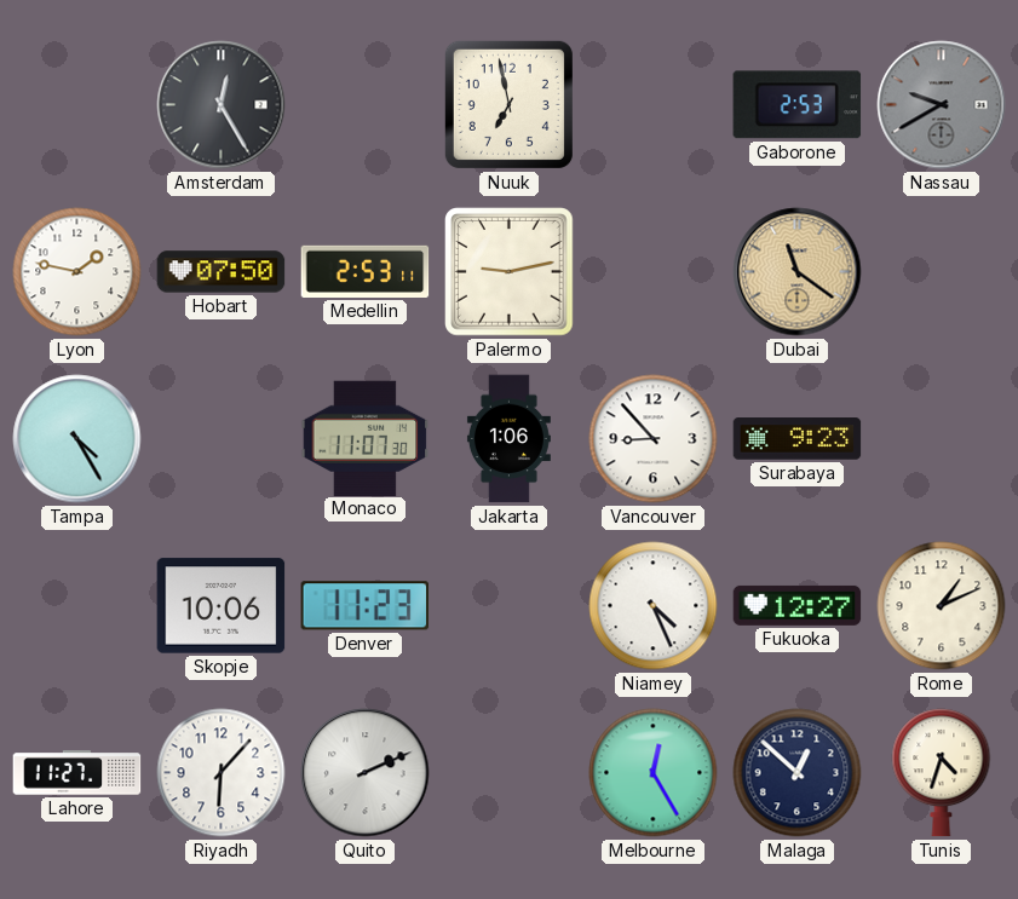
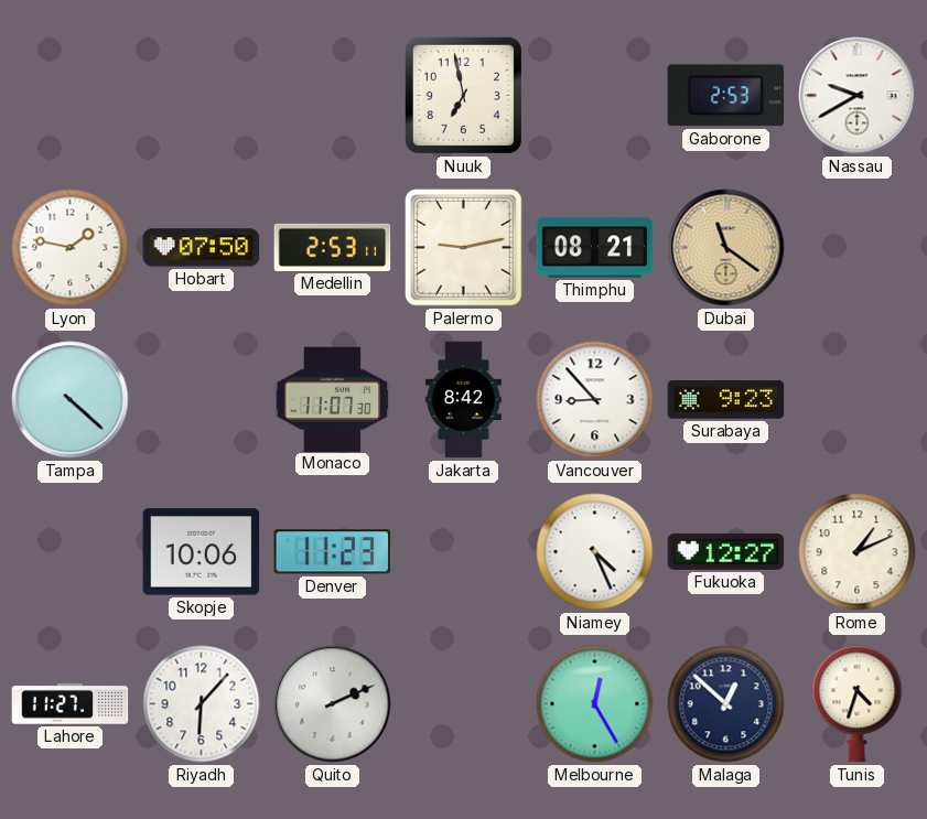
Amsterdam: 12:25 -> none
Nassau dial: grey -> white
Thimphu: none -> 08:21
Tampa: 4:25 -> 4:22
Jakarta: 1:06 -> 8:42
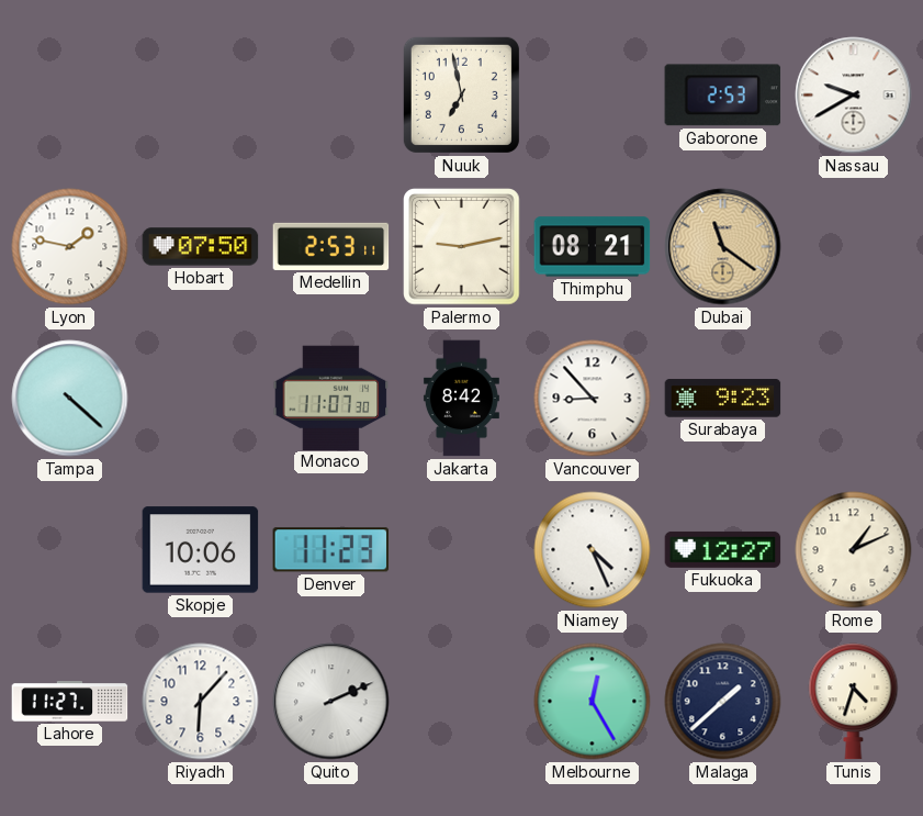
Malaga: 12:52 -> 1:38
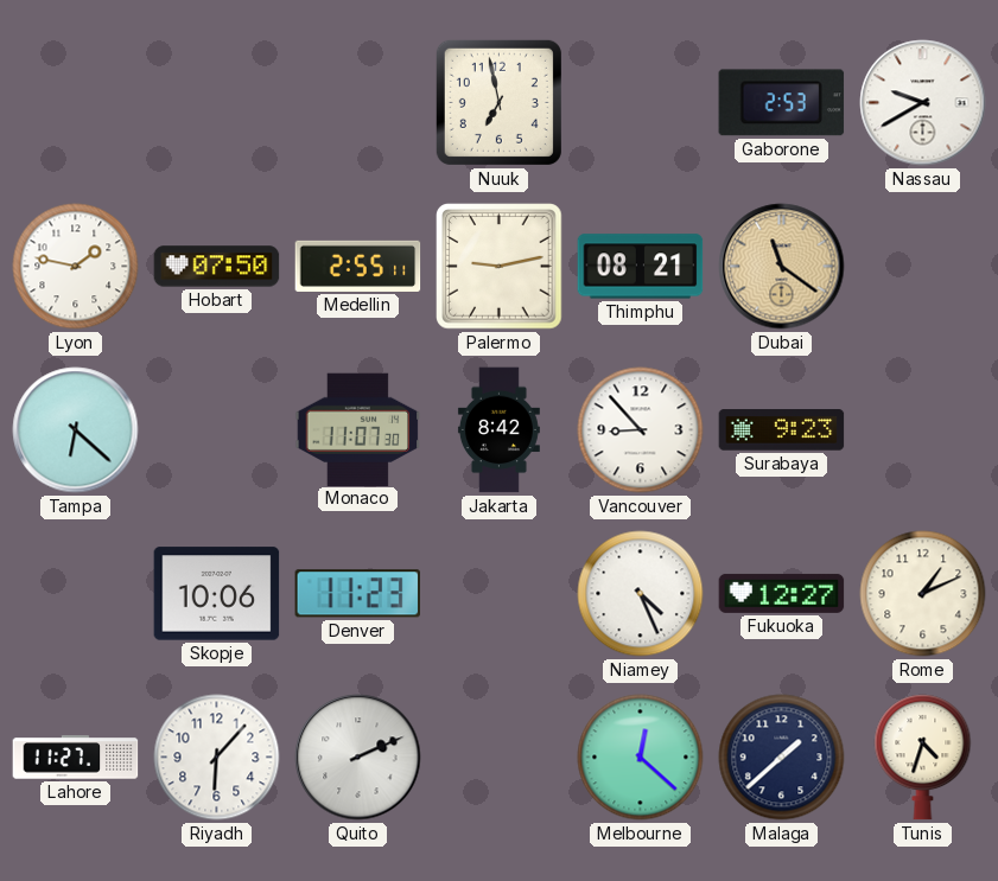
Medellin: 2:53 -> 2:55
Tampa: 4:22 -> 6:22
Melbourne: 12:25 -> 12:22
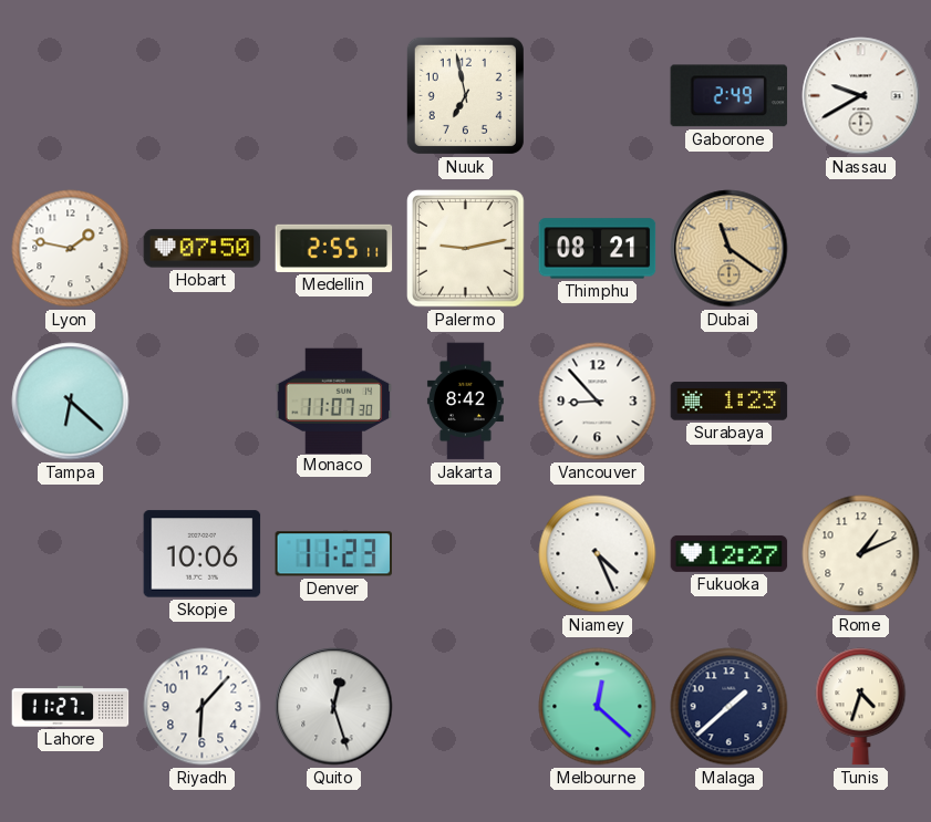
Gaborone: 2:53 -> 2:49
Surabaya: 9:23 -> 1:23
Quito: 2:11 -> 12:27
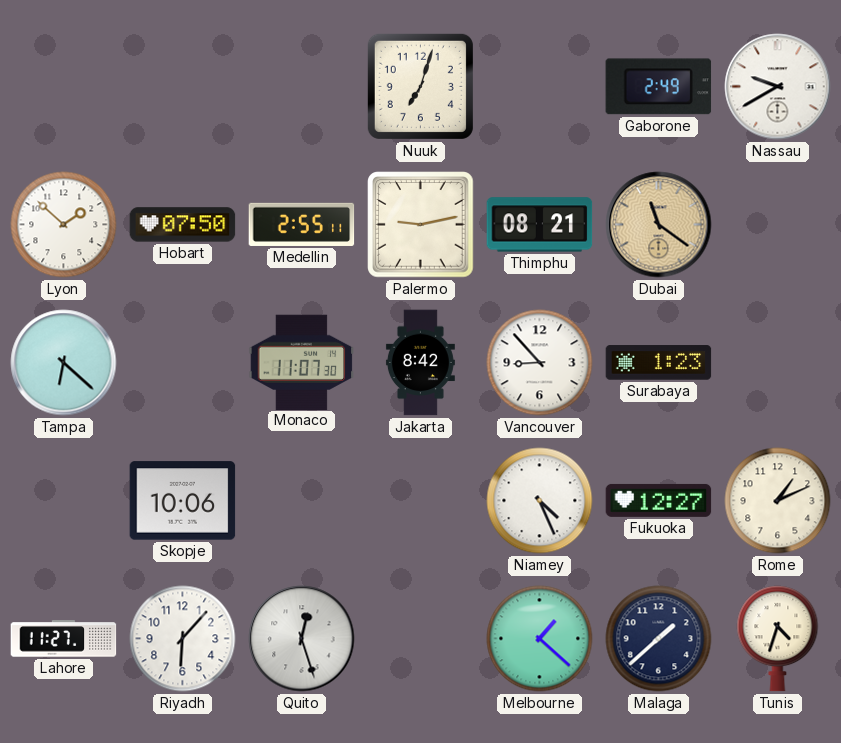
Nuuk: 6:58 -> 7:03
Lyon: 1:47 -> 1:52
Denver: 11:23 -> none
Melbourne: 12:22 -> 1:22
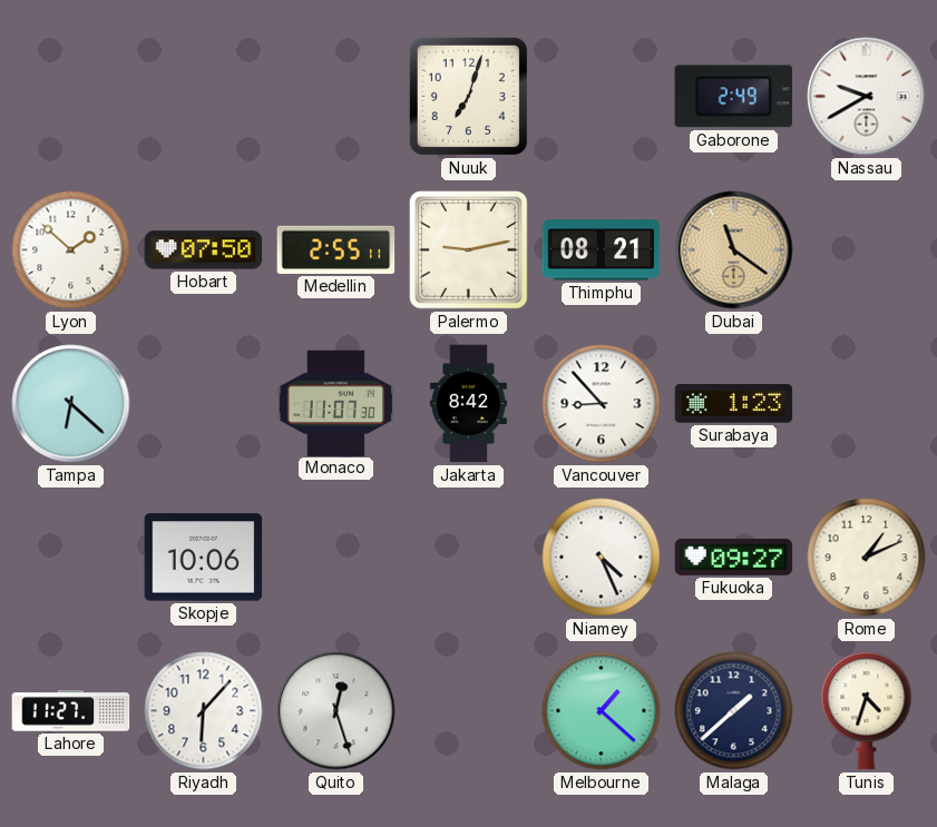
Fukuoka: 12:27 -> 09:27
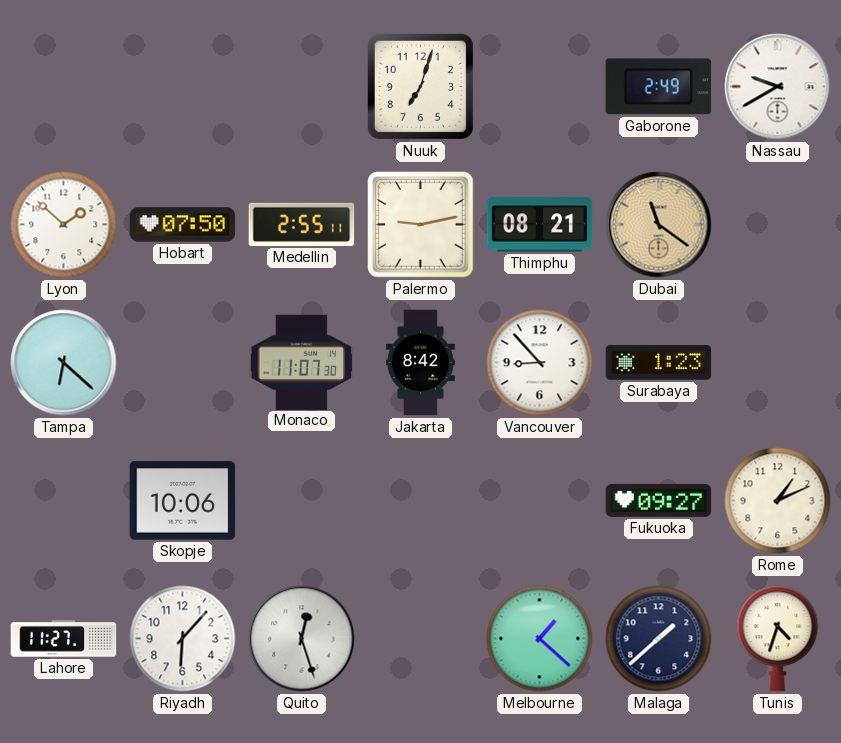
Niamey: 4:26 -> none
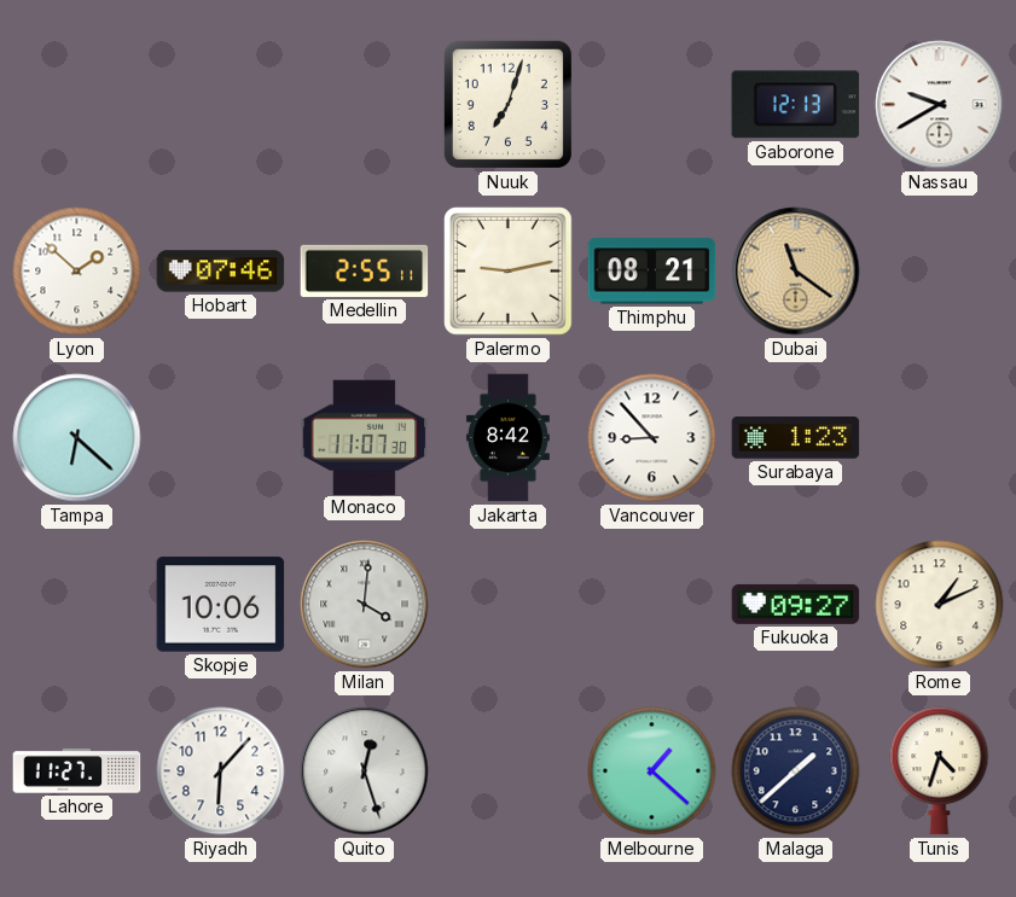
Gaborone: 2:49 -> 12:13
Hobart: 07:50 -> 07:46
Milan: none -> 4:01
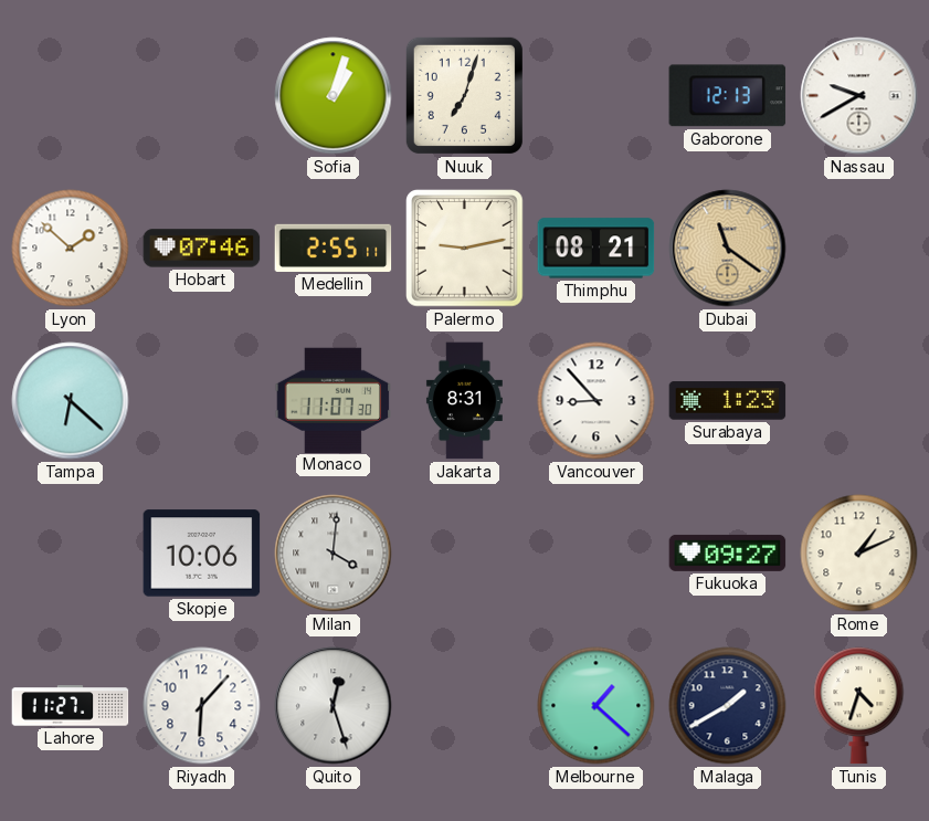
Sofia: none -> 1:03
Jakarta: 8:42 -> 8:31
Malaga: 1:38 -> 1:40
